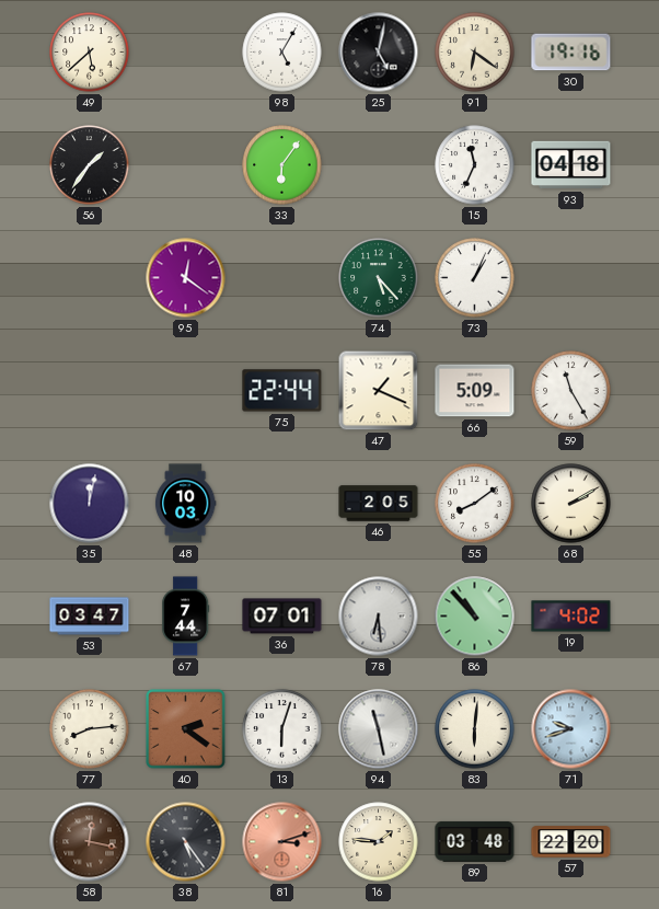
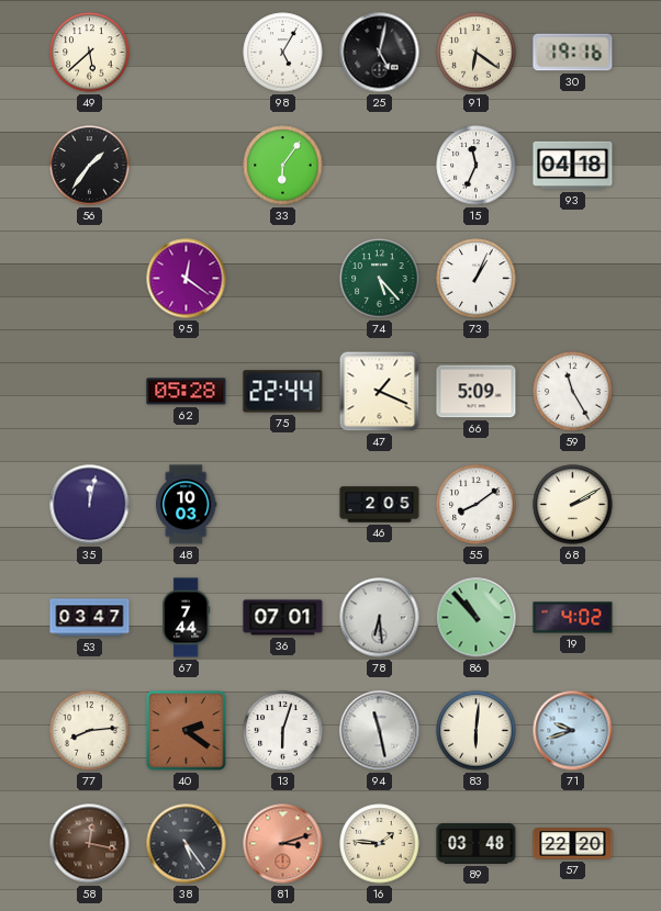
62: none -> 05:28
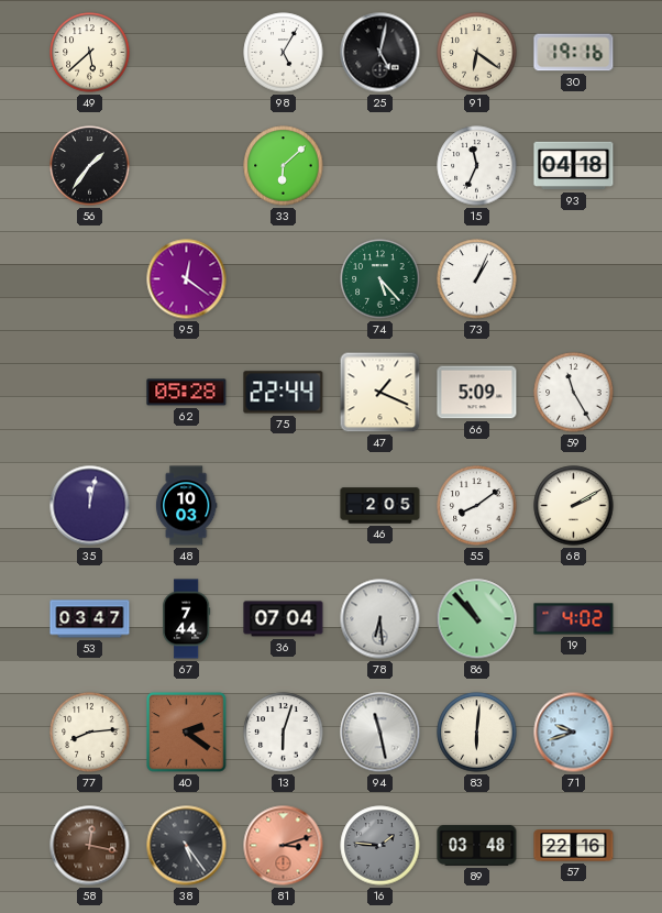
33: 6:06 -> 6:08
36: 07:01 -> 07:04
16 dial: cream -> grey
57: 22:20 -> 22:16
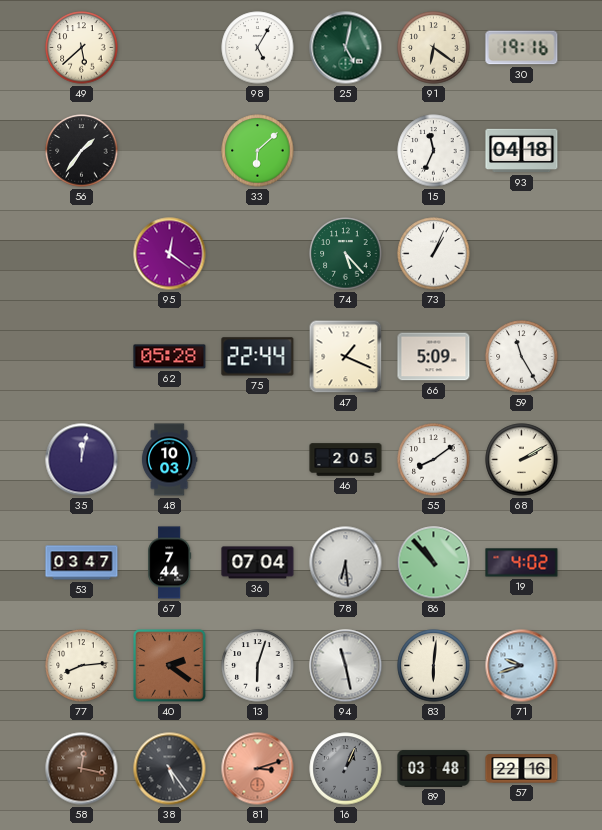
25 dial: black -> green
16: 1:46 -> 1:04
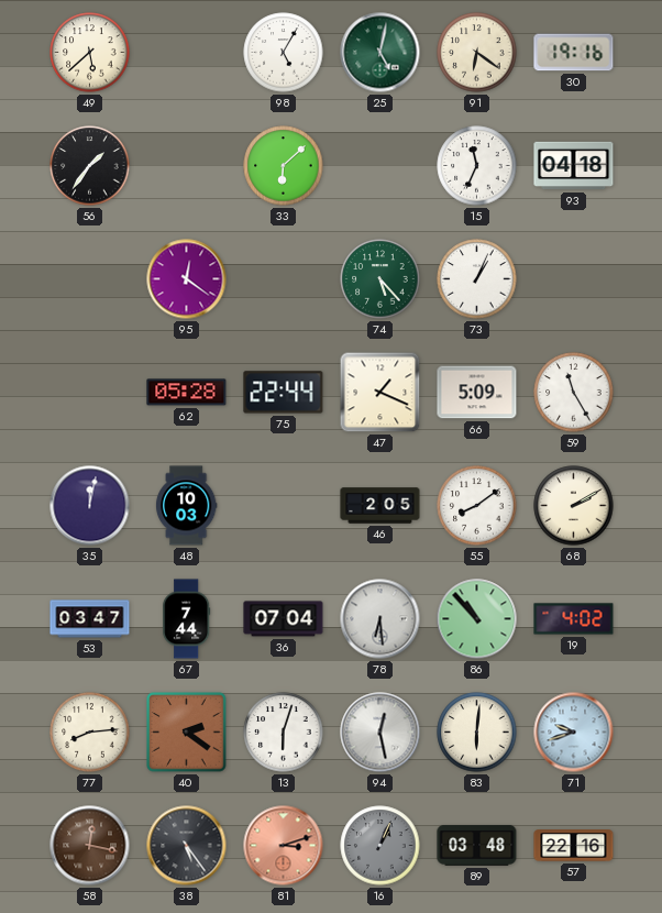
94: 11:28 -> 12:28
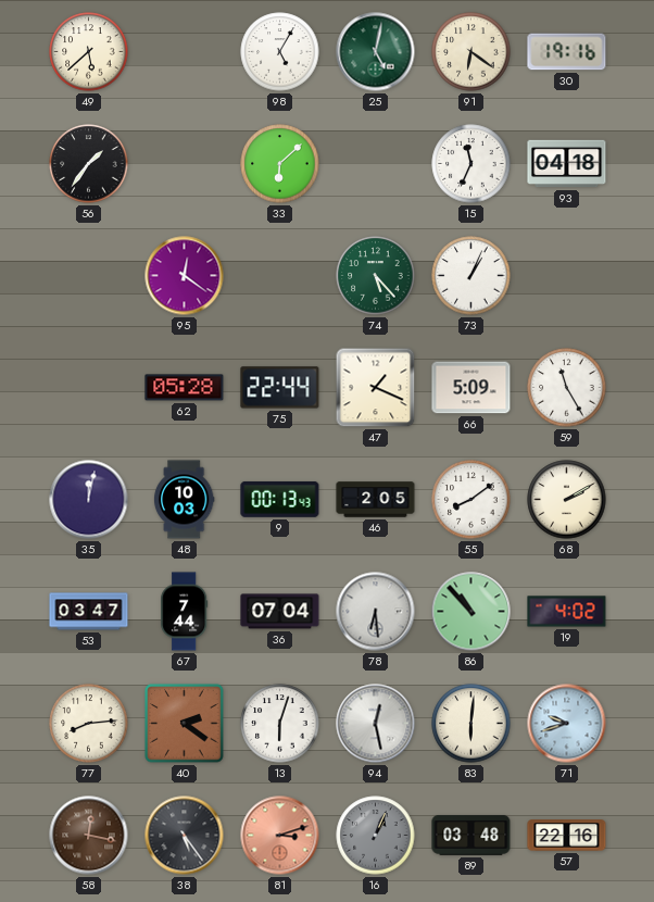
9: none -> 00:13
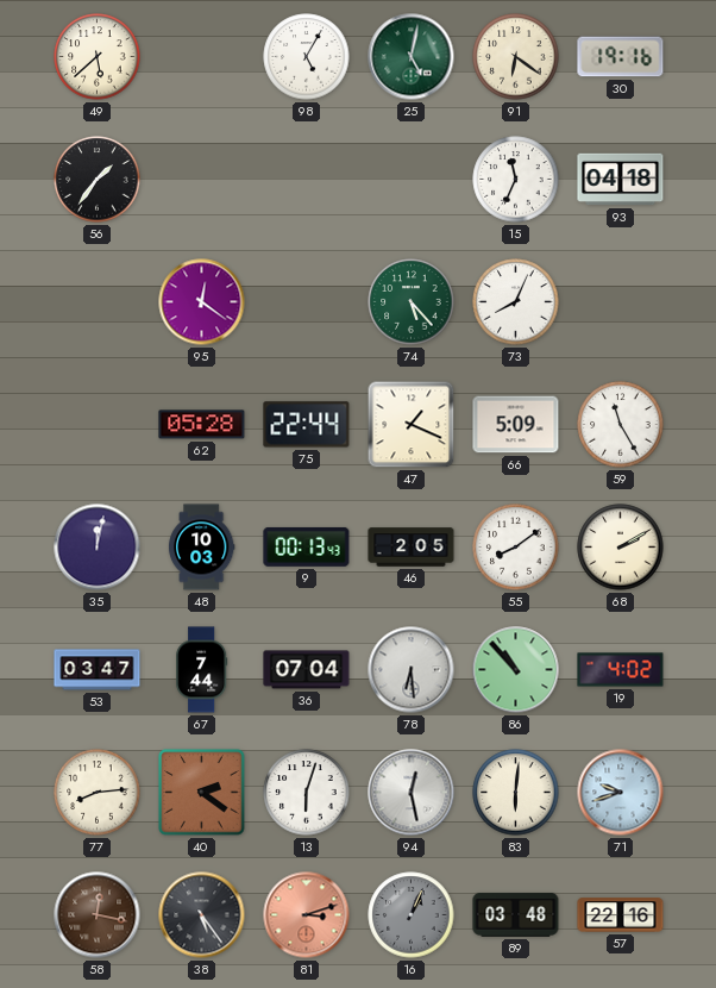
33: 6:08 -> none
73: 1:04 -> 8:04
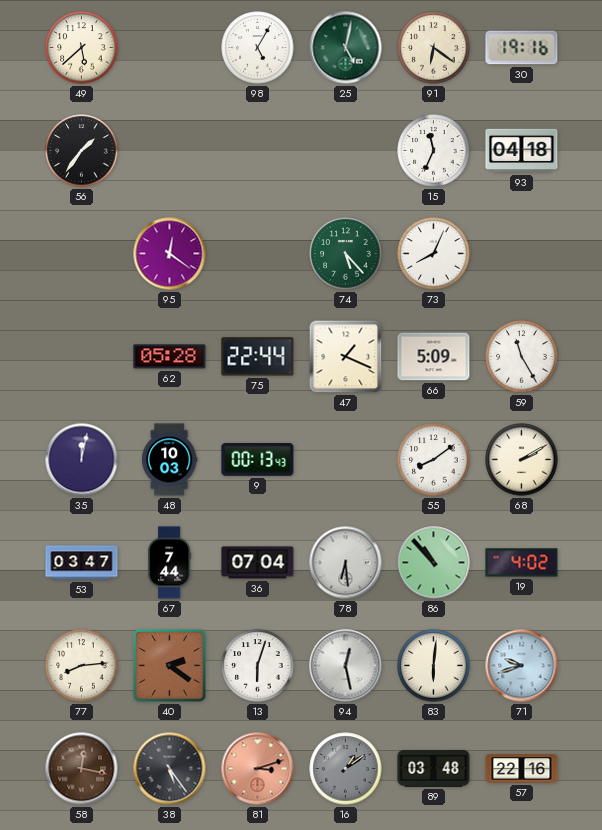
46: 2:05 -> none
16: 1:04 -> 1:09
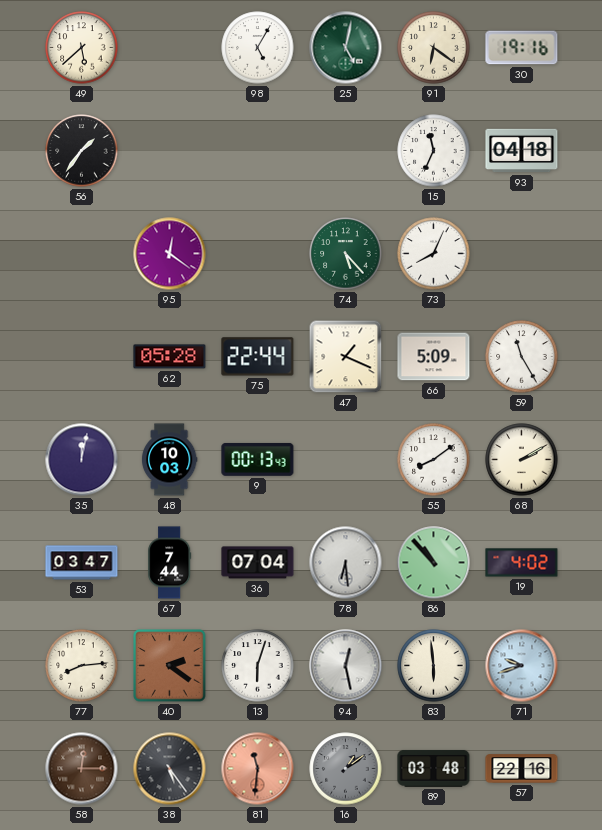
83: 6:01 -> 5:59
58: 12:17 -> 12:15
81: 3:12 -> 11:31
